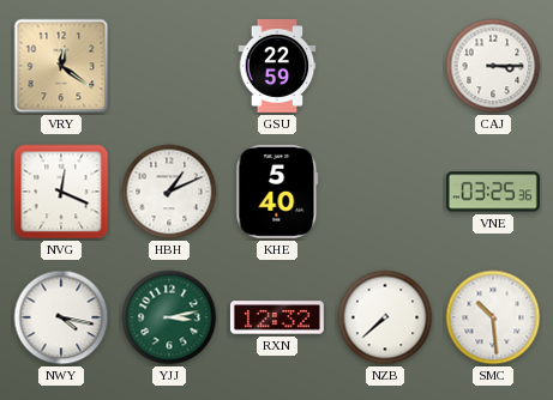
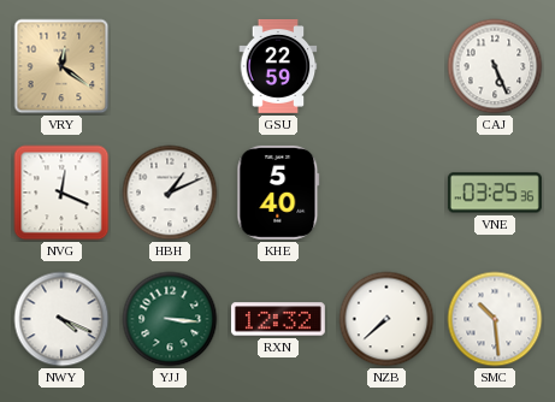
CAJ: 3:15 -> 5:26
NWY: 4:17 -> 4:19
YJJ: 3:13 -> 3:16
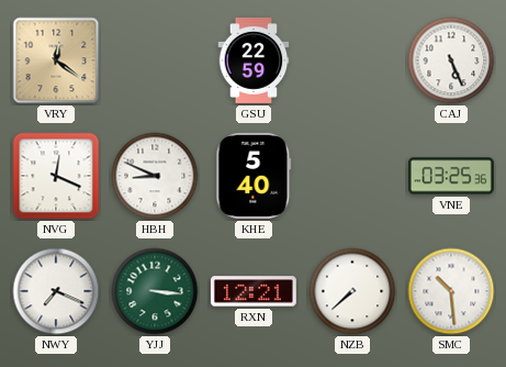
HBH: 1:11 -> 8:49
NWY: 4:19 -> 7:19
RXN: 12:32 -> 12:21
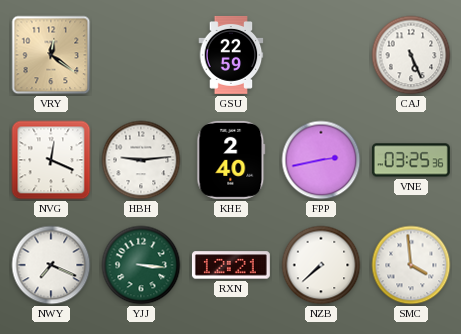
HBH: 8:49 -> 9:14
KHE: 5:40 -> 2:40
FPP: none -> 2:43
SMC: 10:29 -> 3:59
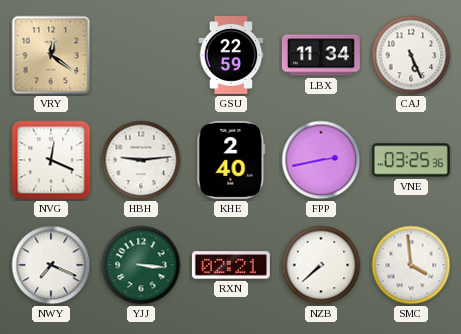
LBX: none -> 11:34
RXN: 12:21 -> 02:21
